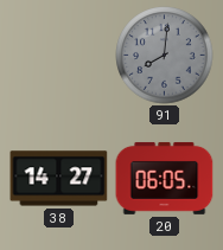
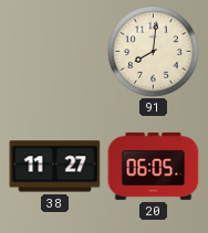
91 dial: grey -> cream
38: 14:27 -> 11:27
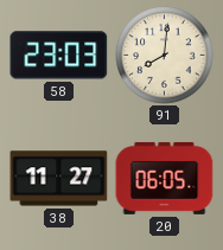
58: none -> 23:03
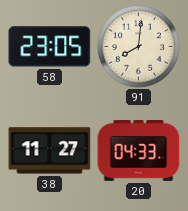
58: 23:03 -> 23:05
20: 06:05 -> 04:33
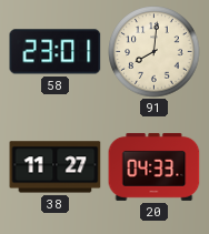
58: 23:05 -> 23:01
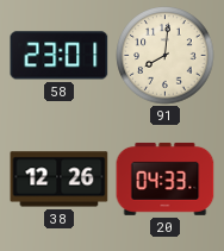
38: 11:27 -> 12:26
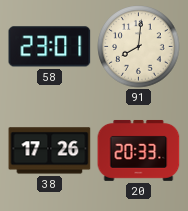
38: 12:26 -> 17:26
20: 04:33 -> 20:33
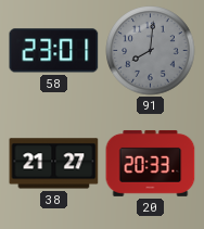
91 dial: cream -> grey
38: 17:26 -> 21:27
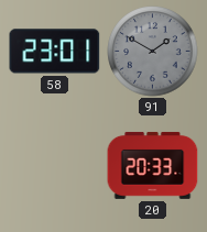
91: 8:01 -> 1:50
38: 21:27 -> none
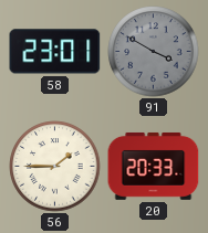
91: 1:50 -> 3:50
56: none -> 1:45
